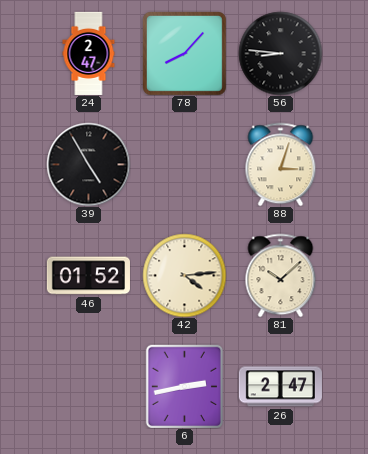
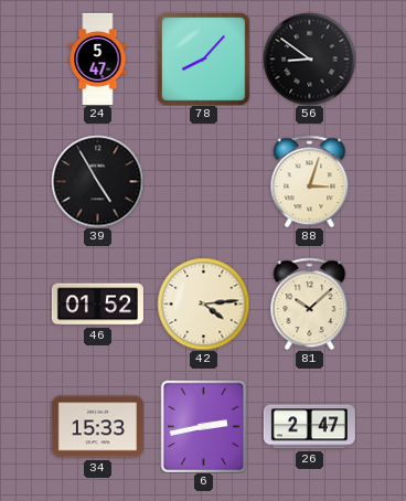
24: 2:47 -> 5:47
56: 8:46 -> 8:51
34: none -> 15:33
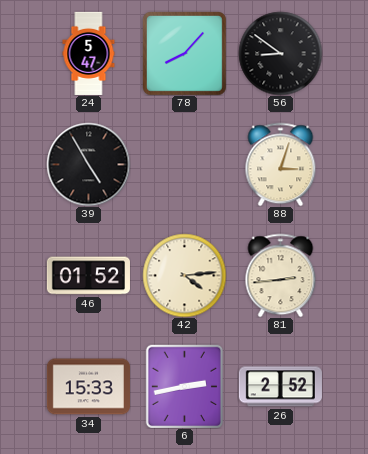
81: 10:08 -> 2:44
26: 2:47 -> 2:52
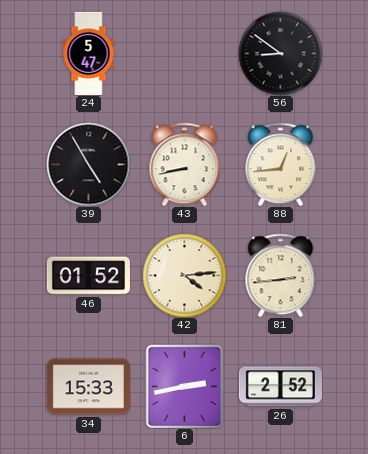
78: 8:07 -> none
43: none -> 8:43
88: 3:03 -> 12:44
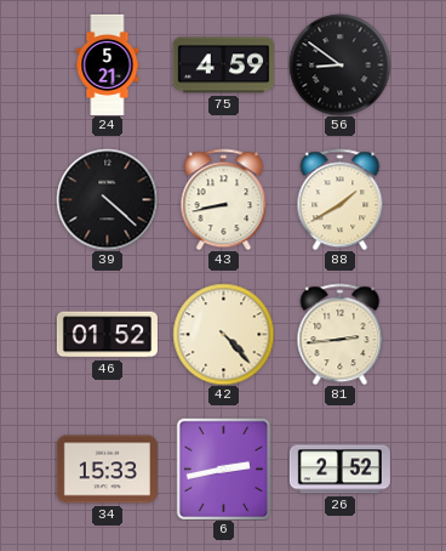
24: 5:47 -> 5:21
75: none -> 4:59
39: 4:55 -> 4:22
88: 12:44 -> 1:40
42: 4:14 -> 4:23
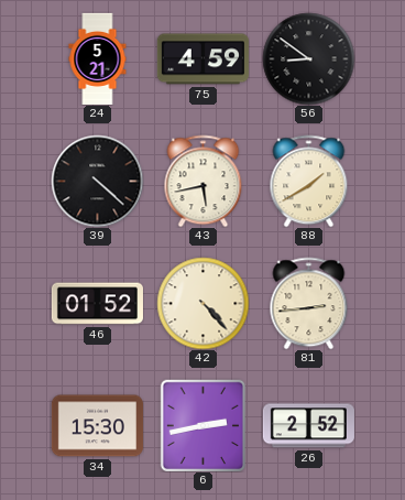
43: 8:43 -> 5:43
34: 15:33 -> 15:30
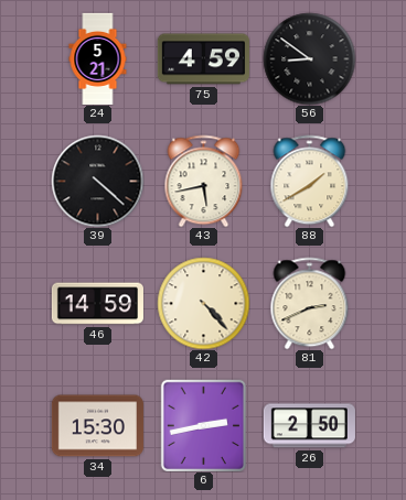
46: 01:52 -> 14:59
81: 2:44 -> 2:41
26: 2:52 -> 2:50
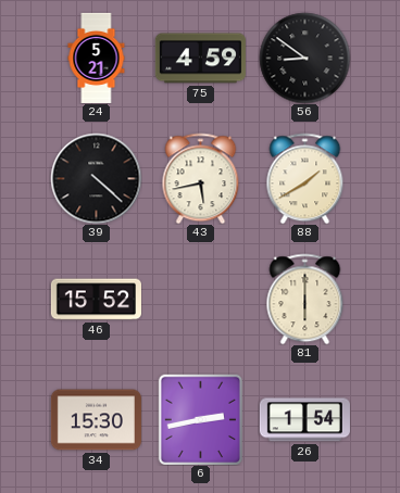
46: 14:59 -> 15:52
42: 4:23 -> none
81: 2:41 -> 6:00
26: 2:50 -> 1:54
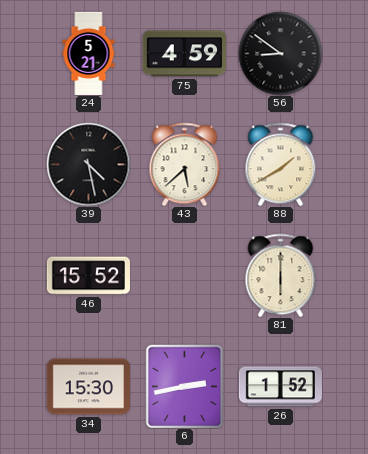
39: 4:22 -> 4:28
43: 5:43 -> 5:38
26: 1:54 -> 1:52
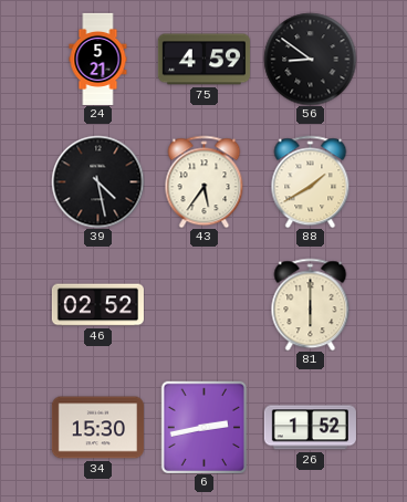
43: 5:38 -> 5:36
46: 15:52 -> 02:52
